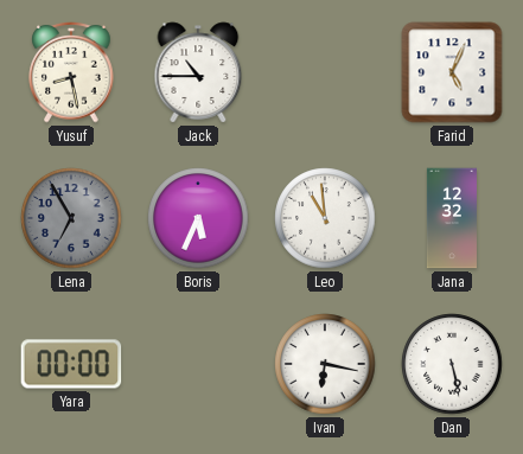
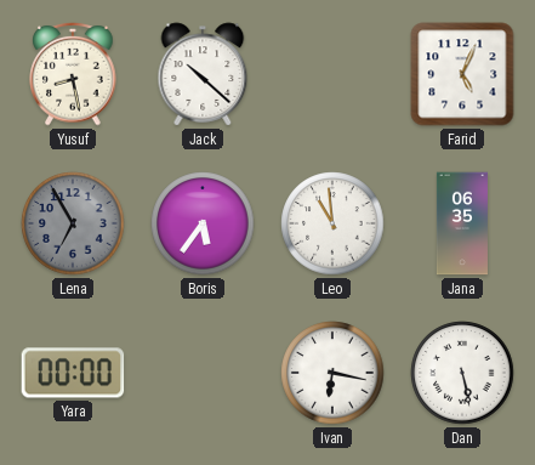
Jack: 10:45 -> 10:22
Boris: 5:34 -> 5:36
Jana: 12:32 -> 06:35
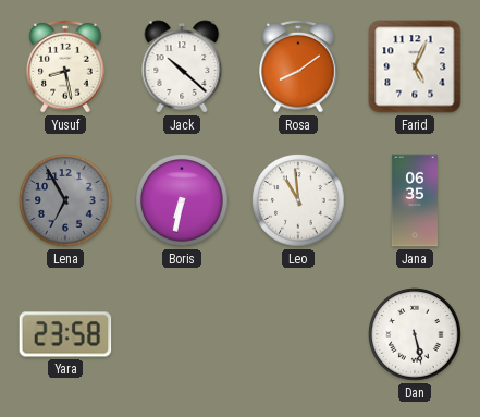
Rosa: none -> 8:09
Boris: 5:36 -> 6:32
Yara: 00:00 -> 23:58
Ivan: 6:17 -> none
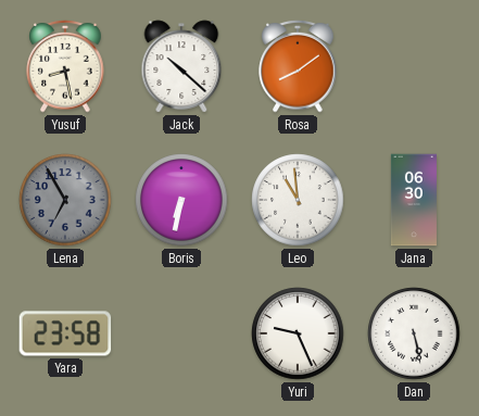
Farid: 5:04 -> none
Jana: 06:35 -> 06:30
Yuri: none -> 9:26
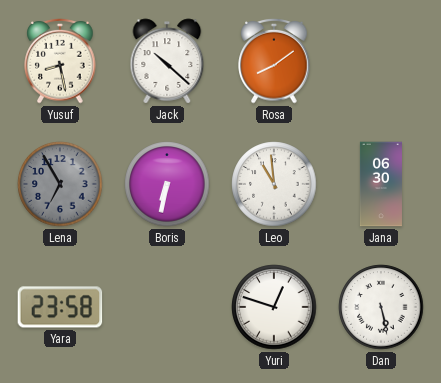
Yuri: 9:26 -> 12:48
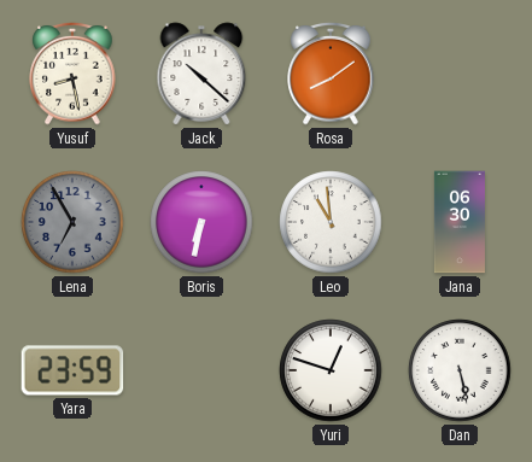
Yara: 23:58 -> 23:59
